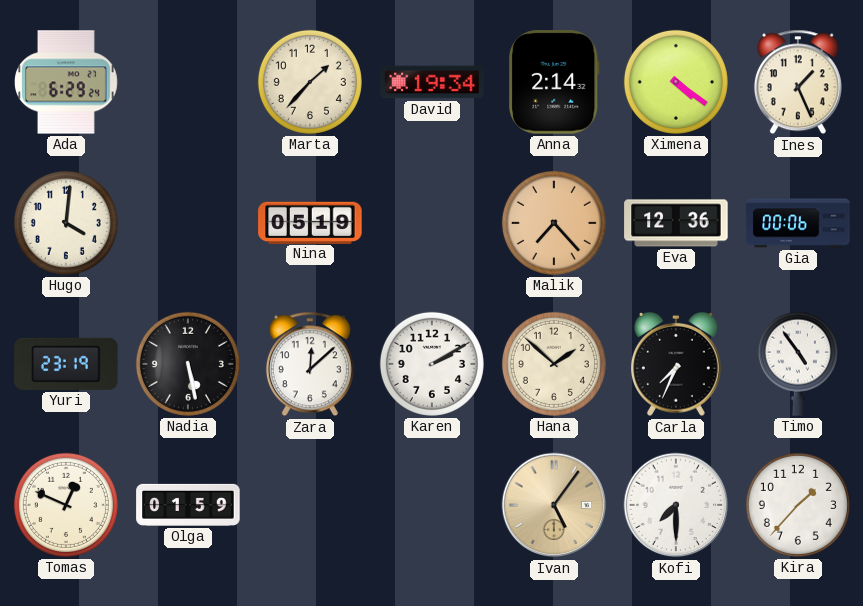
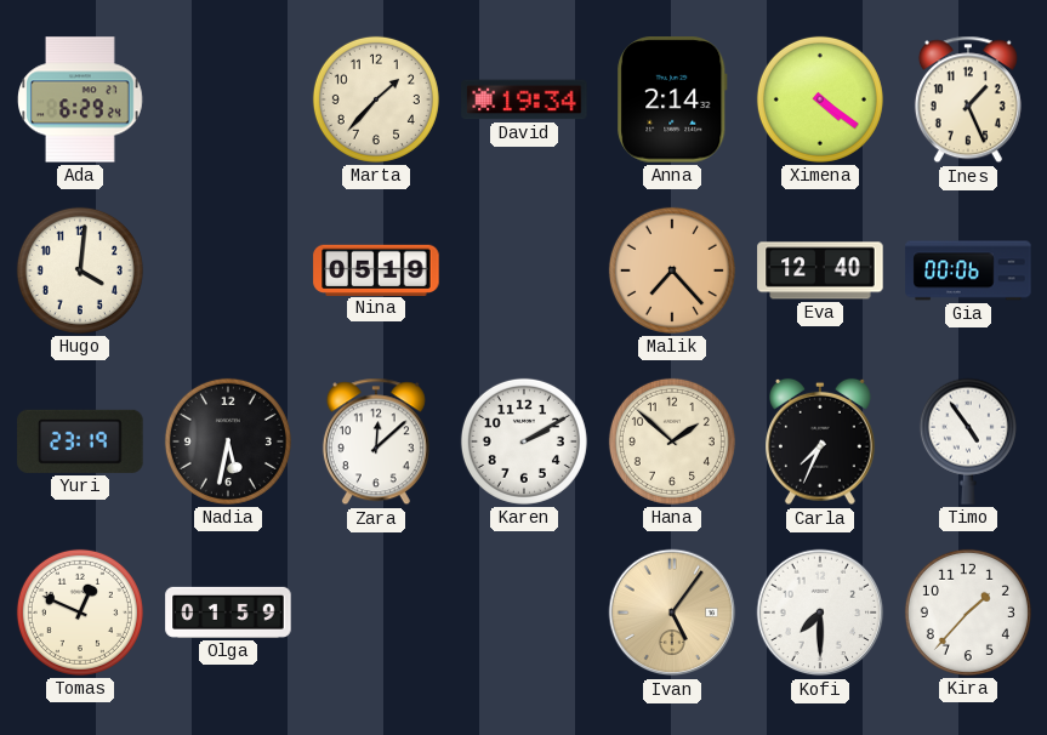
Eva: 12:36 -> 12:40
Nadia: 5:28 -> 5:32
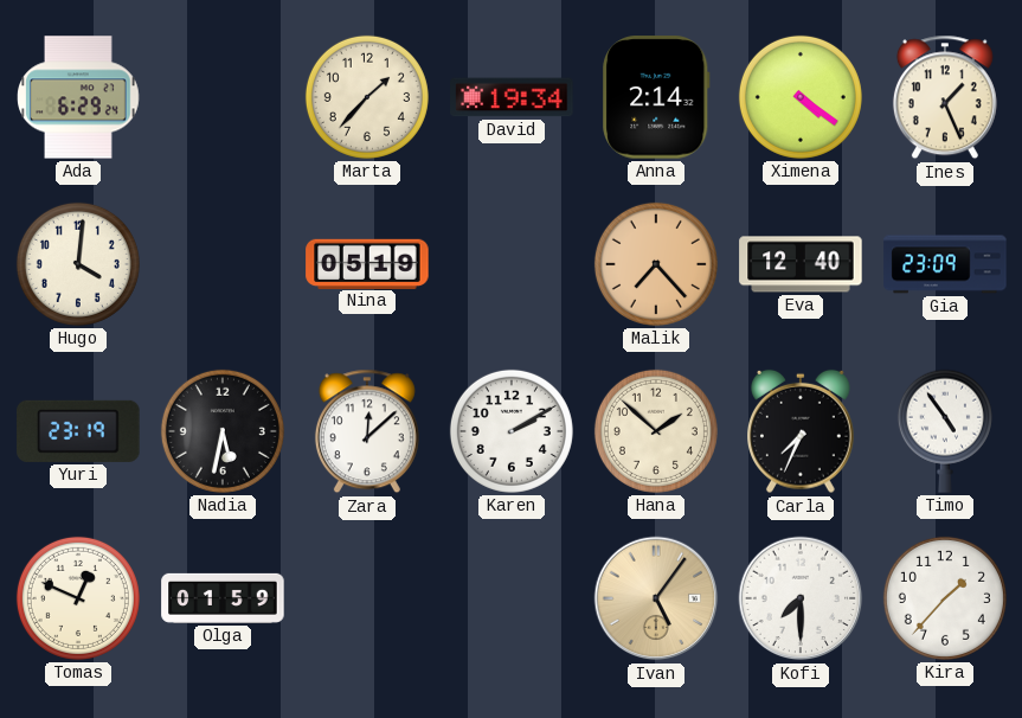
Gia: 00:06 -> 23:09
